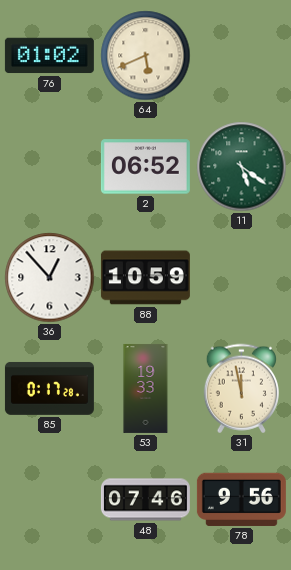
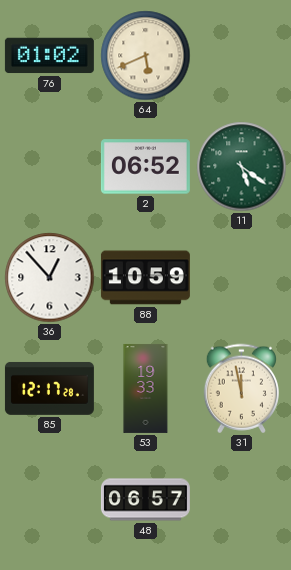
85: 0:17 -> 12:17
48: 07:46 -> 06:57
78: 9:56 -> none
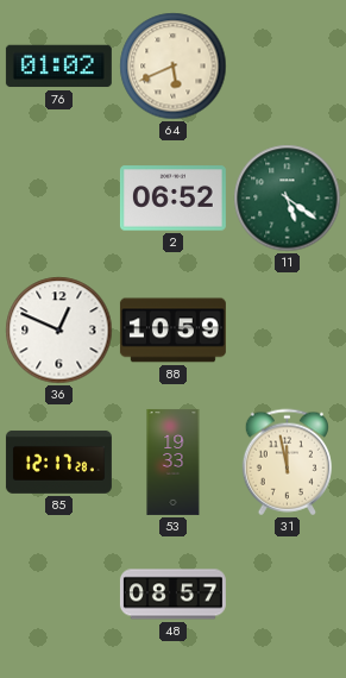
36: 12:53 -> 12:49
48: 06:57 -> 08:57
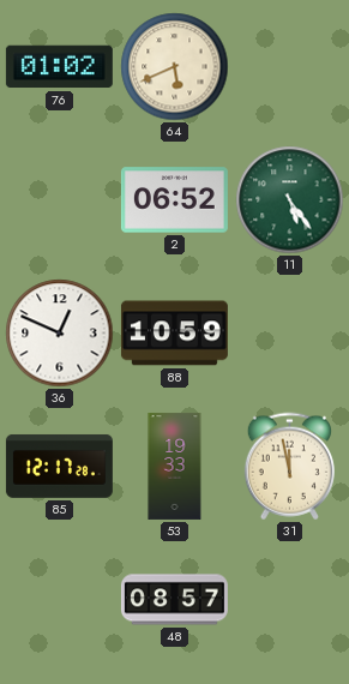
11: 5:21 -> 5:24
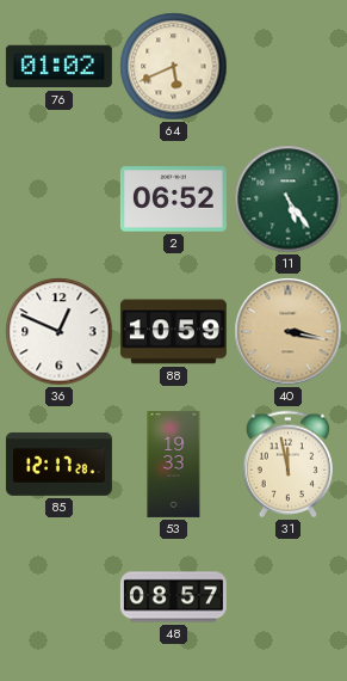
40: none -> 3:17
